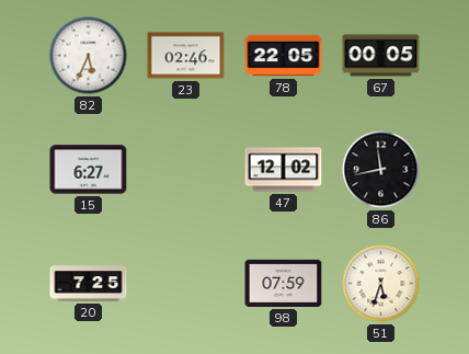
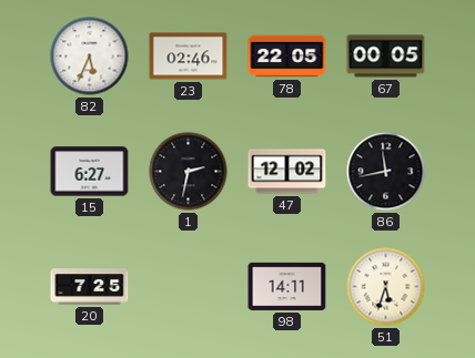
1: none -> 2:32
98: 07:59 -> 14:11
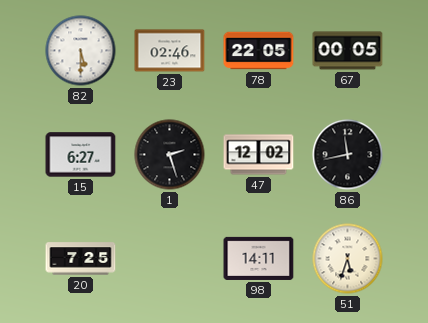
82: 5:34 -> 5:30
1: 2:32 -> 2:27
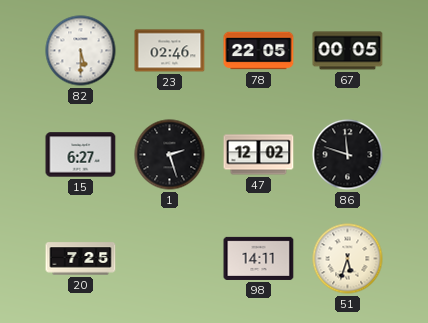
86: 11:43 -> 11:48
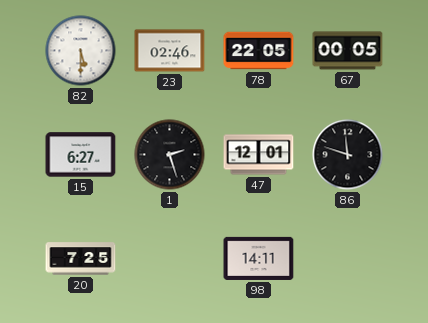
47: 12:02 -> 12:01
51: 5:33 -> none
